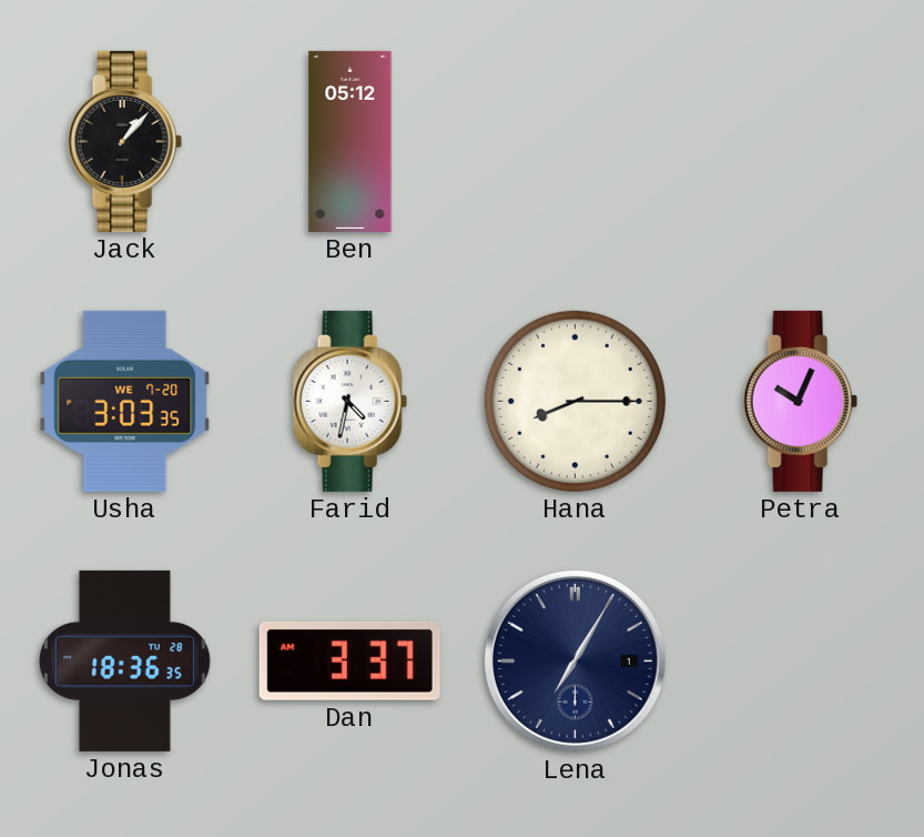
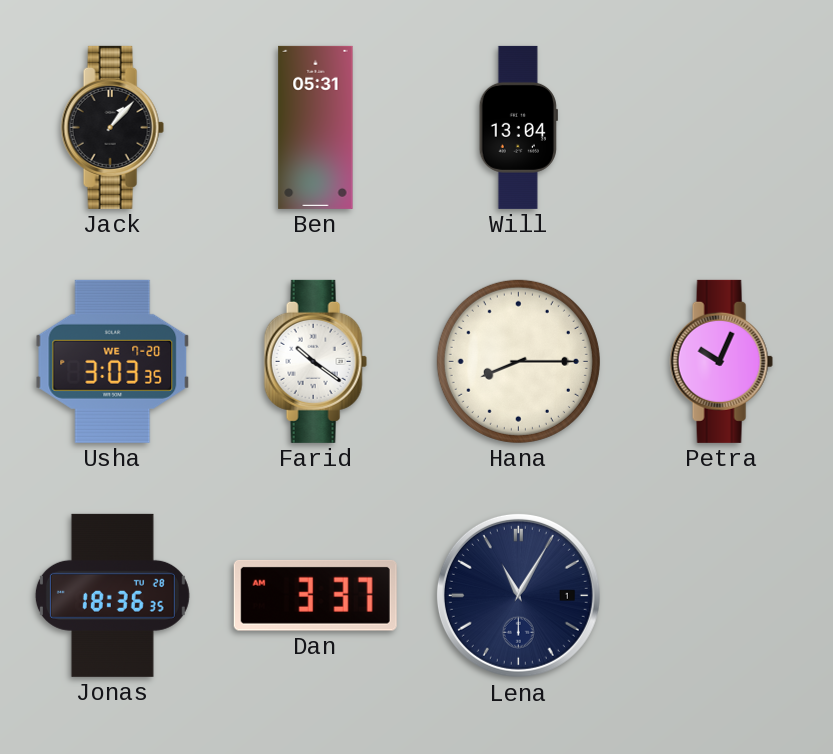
Ben: 05:12 -> 05:31
Will: none -> 13:04
Farid: 4:32 -> 10:21
Lena: 7:05 -> 11:05
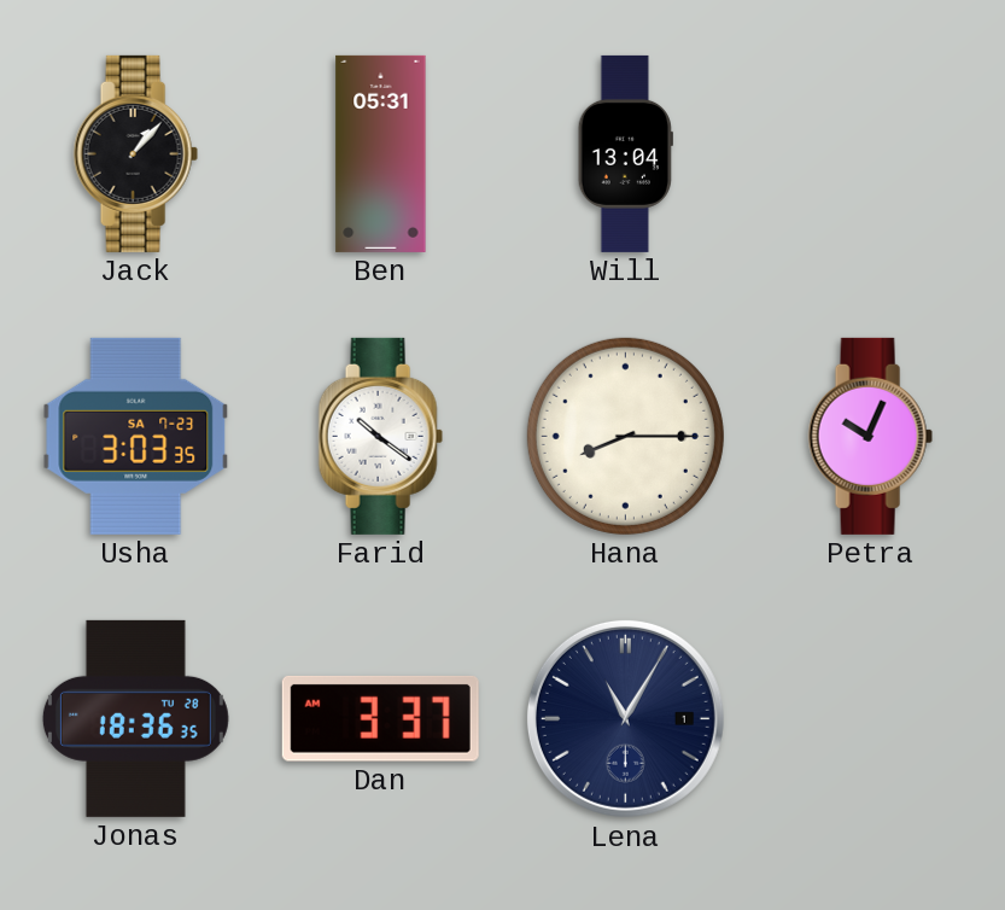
Usha date: WE 7-20 -> SA 7-23
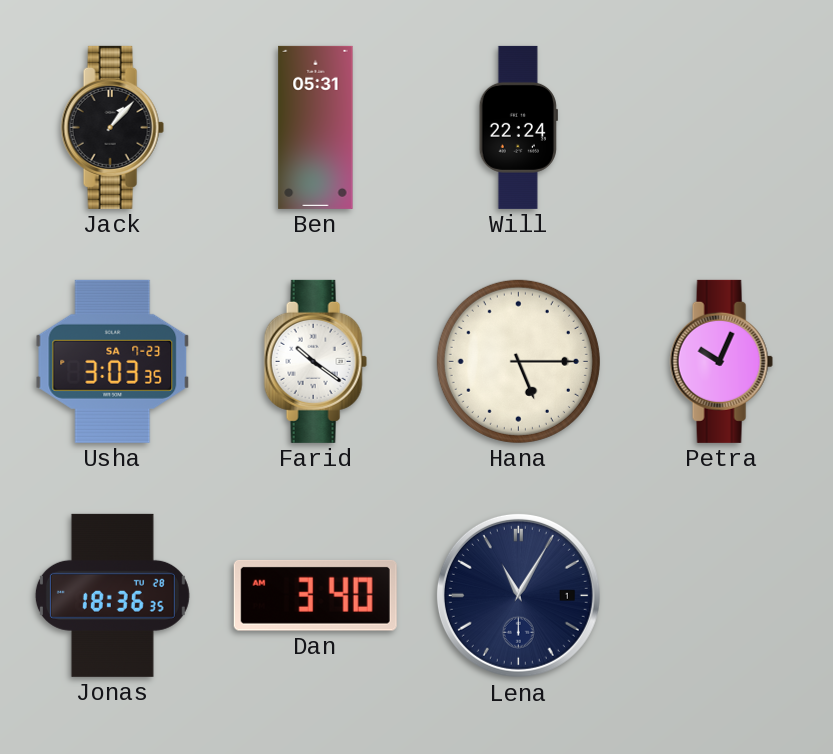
Will: 13:04 -> 22:24
Hana: 8:15 -> 5:15
Dan: 3:37 -> 3:40
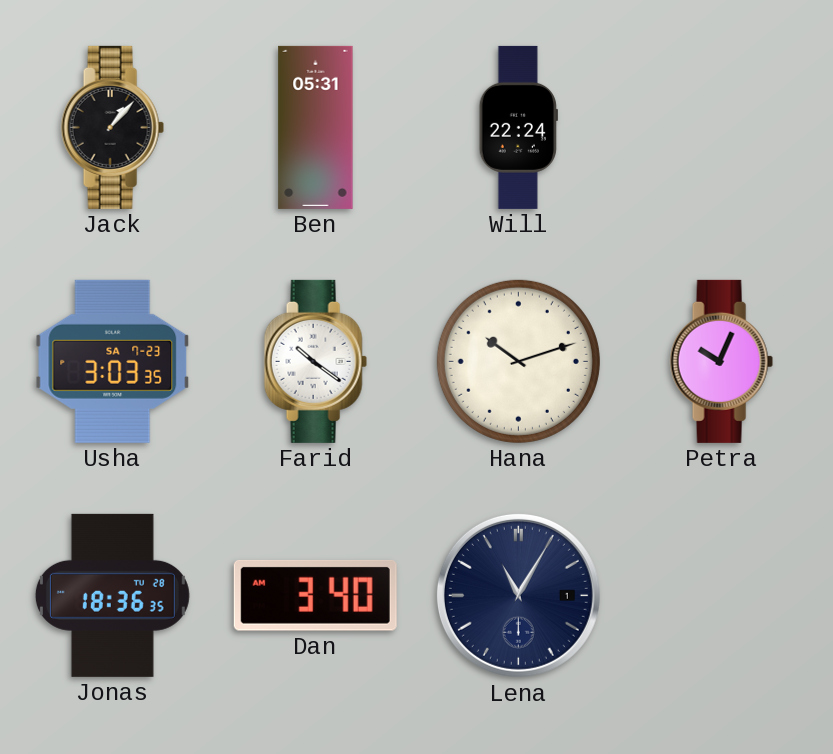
Hana: 5:15 -> 10:12
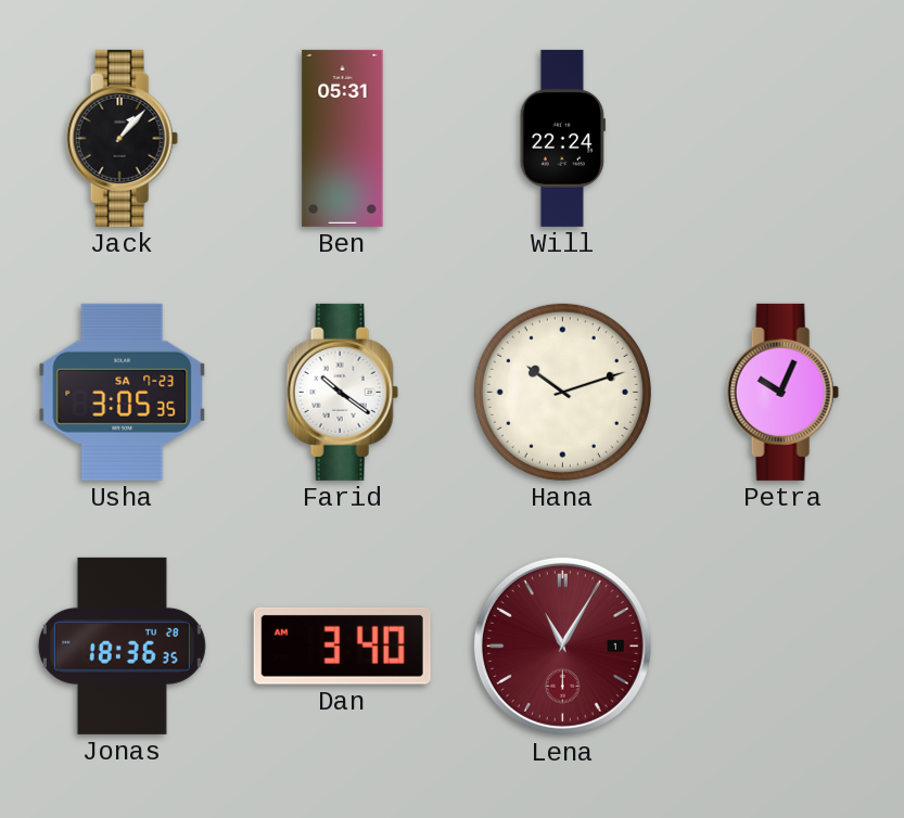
Usha: 3:03 -> 3:05
Lena dial: navy -> burgundy
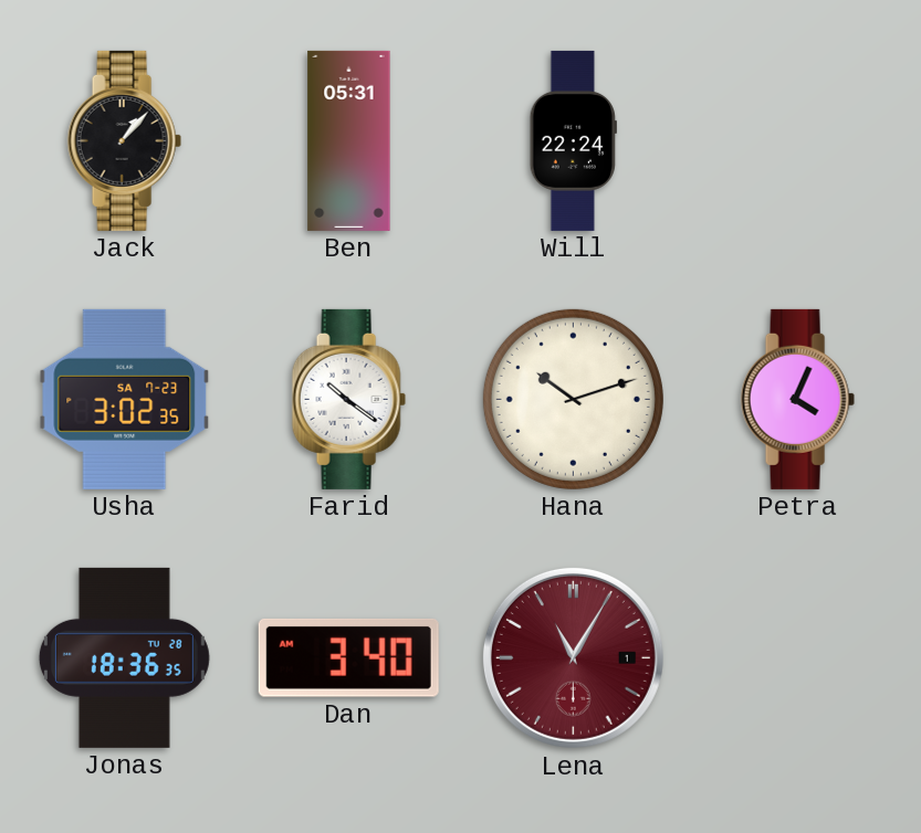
Usha: 3:05 -> 3:02
Petra: 10:04 -> 4:04
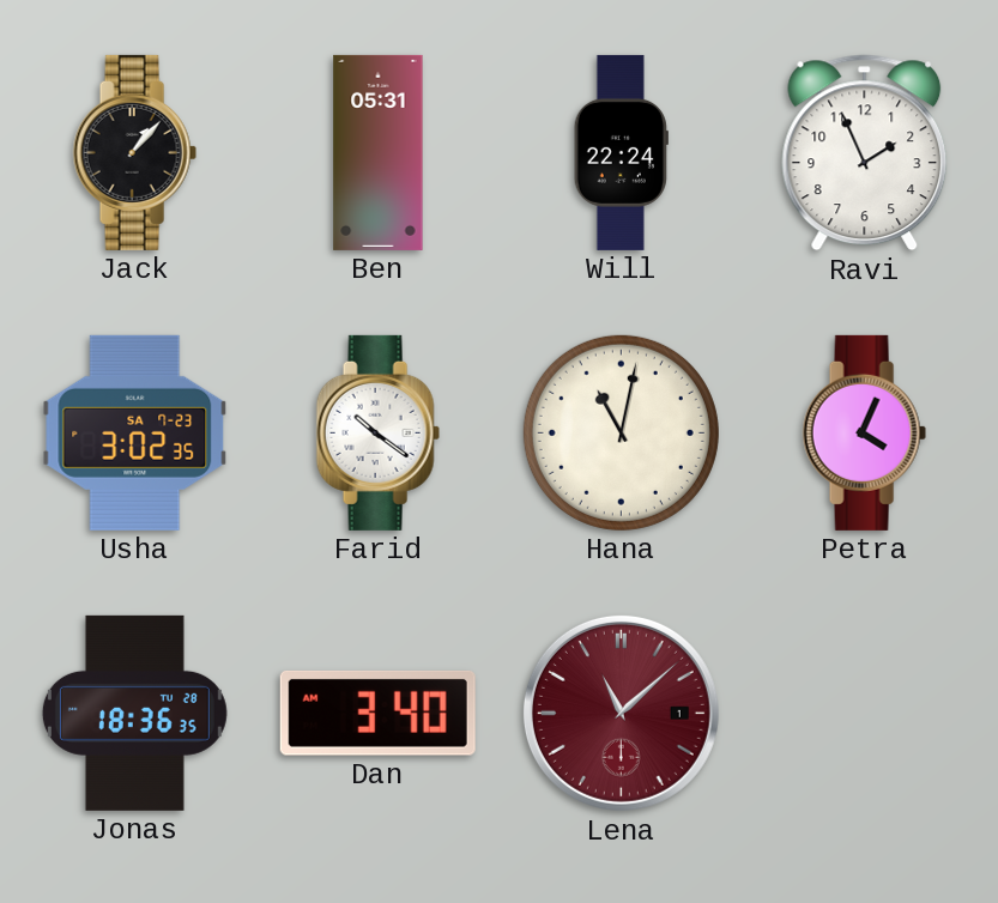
Ravi: none -> 1:56
Hana: 10:12 -> 11:02
Lena: 11:05 -> 11:08
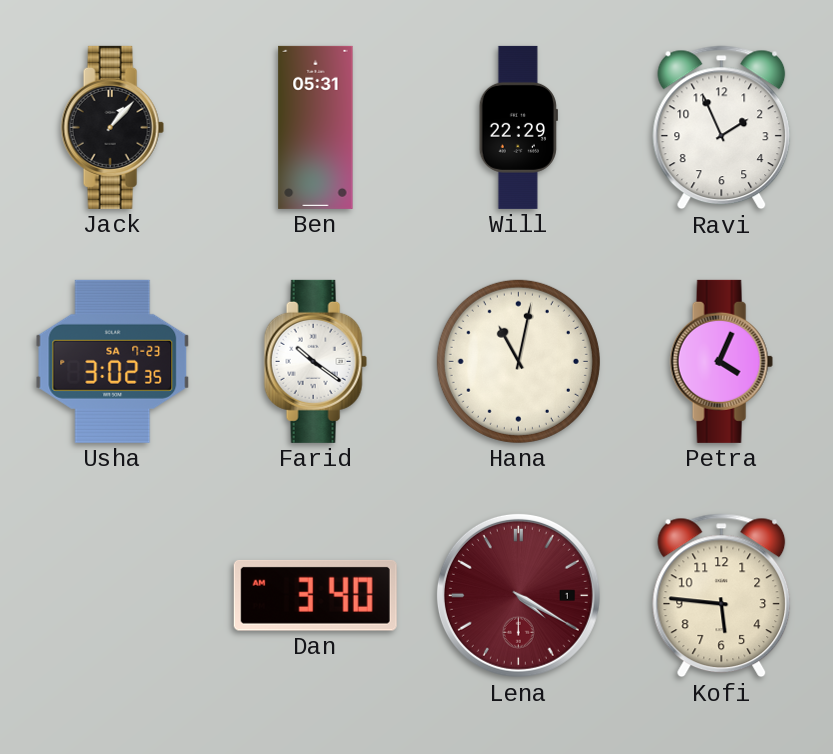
Will: 22:24 -> 22:29
Jonas: 18:36 -> none
Lena: 11:08 -> 4:20
Kofi: none -> 5:46
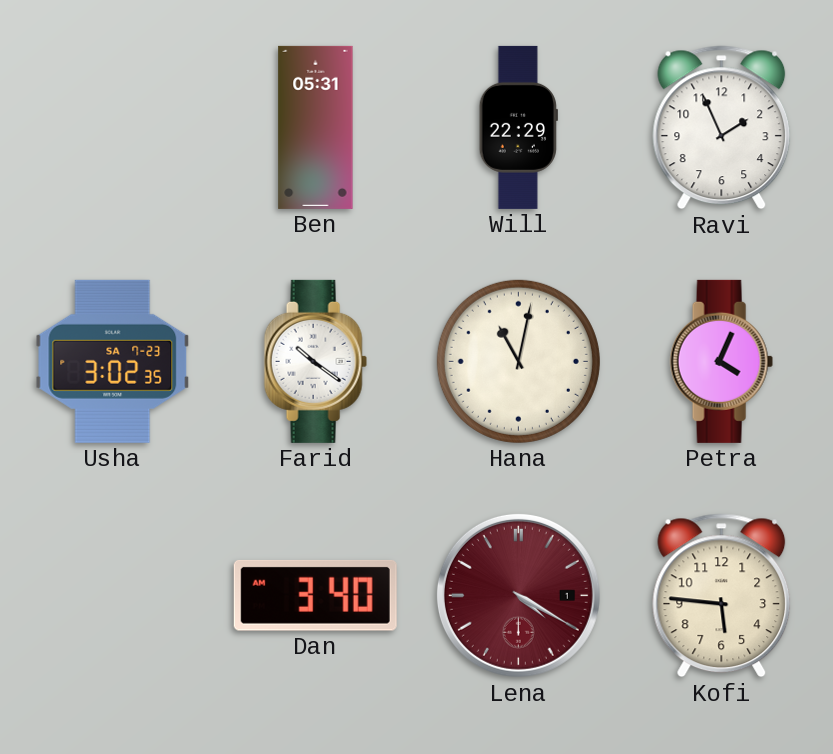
Jack: 1:07 -> none
